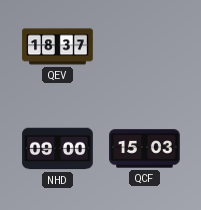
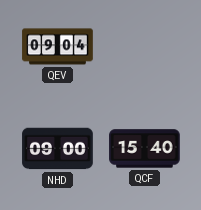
QEV: 18:37 -> 09:04
QCF: 15:03 -> 15:40
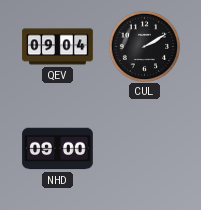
CUL: none -> 2:10
QCF: 15:40 -> none
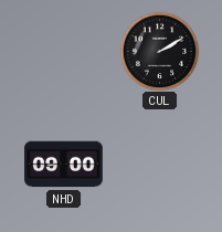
QEV: 09:04 -> none
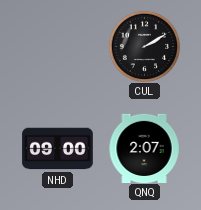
QNQ: none -> 2:07
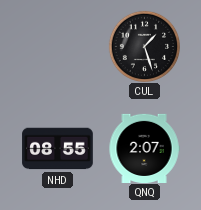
CUL: 2:10 -> 1:27
NHD: 09:00 -> 08:55
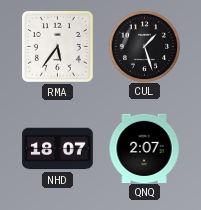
RMA: none -> 5:36
NHD: 08:55 -> 18:07
